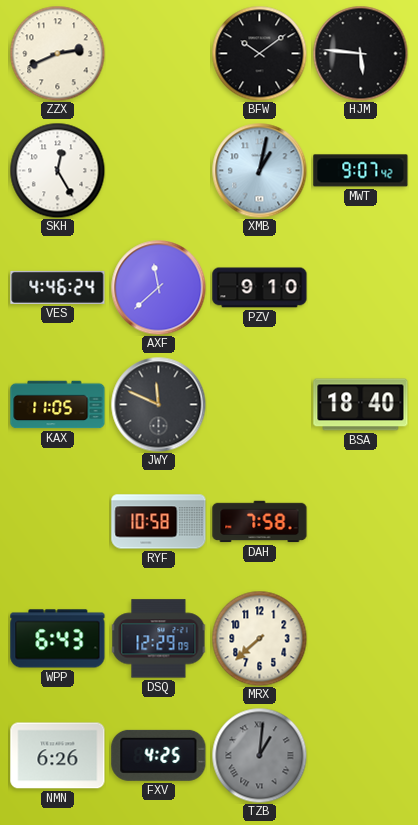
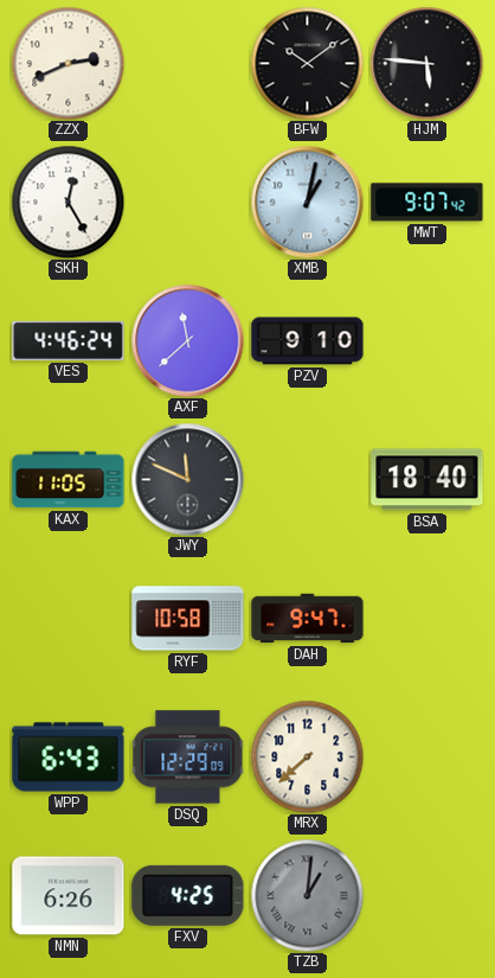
DAH: 7:58 -> 9:47
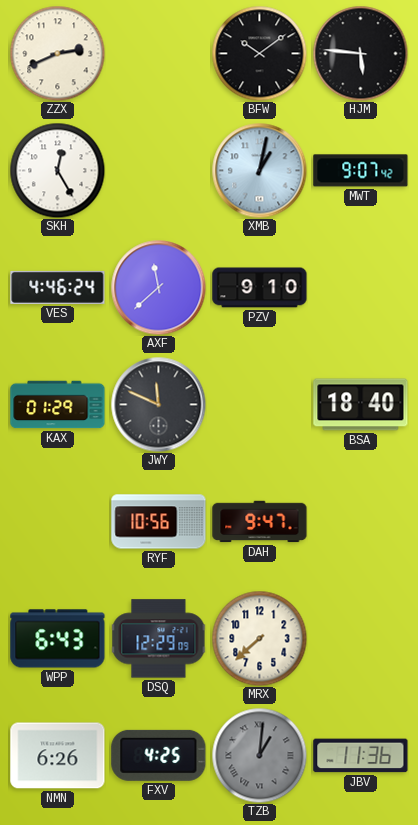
KAX: 11:05 -> 01:29
RYF: 10:58 -> 10:56
JBV: none -> 11:36
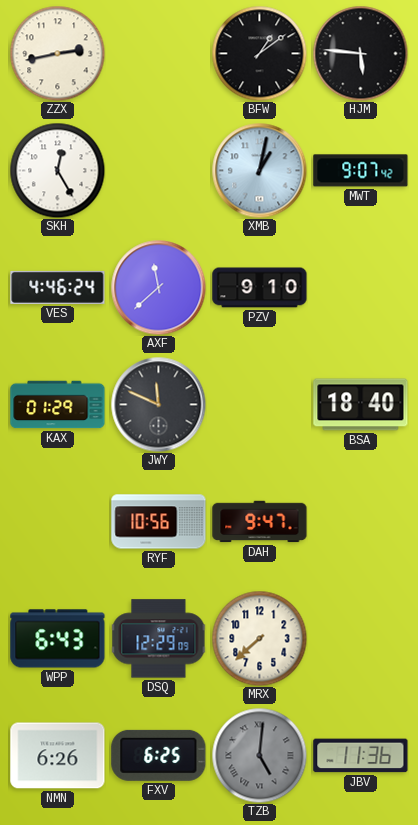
ZZX: 2:41 -> 2:43
BFW: 10:09 -> 1:09
FXV: 4:25 -> 6:25
TZB: 1:01 -> 5:01
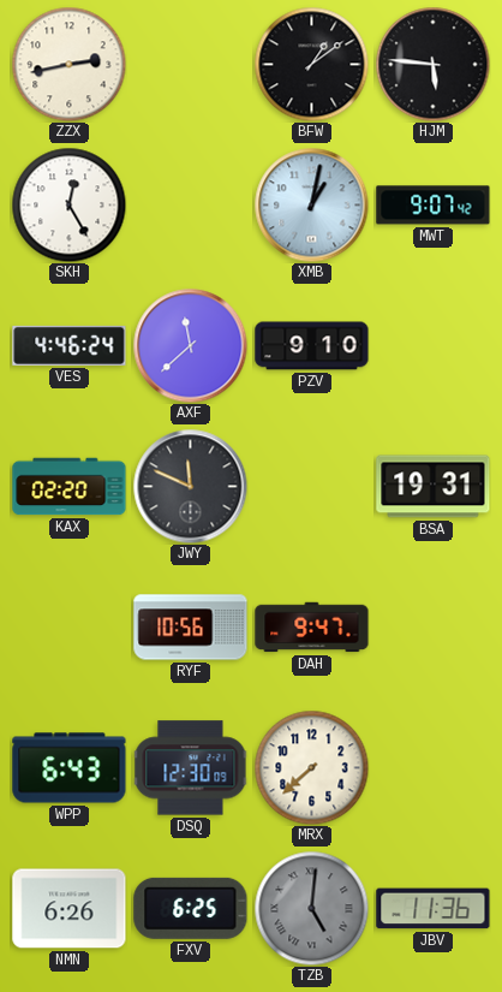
KAX: 01:29 -> 02:20
BSA: 18:40 -> 19:31
DSQ: 12:29 -> 12:30
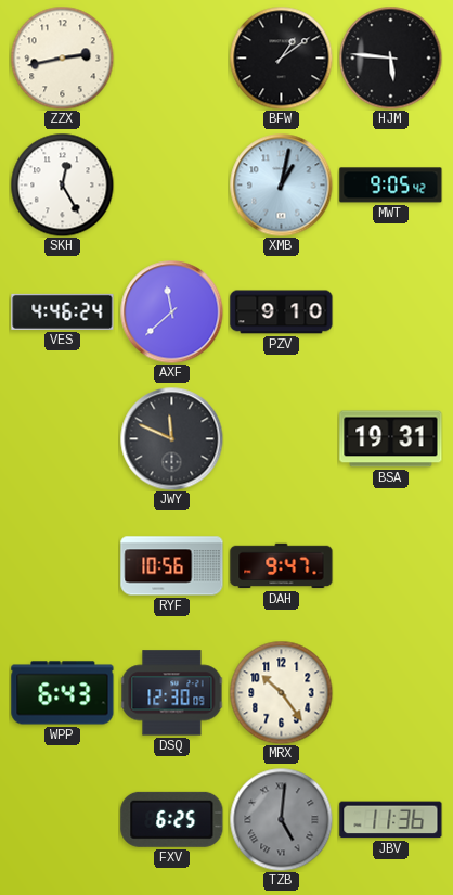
MWT: 9:07 -> 9:05
KAX: 02:20 -> none
MRX: 7:38 -> 10:24
NMN: 6:26 -> none
